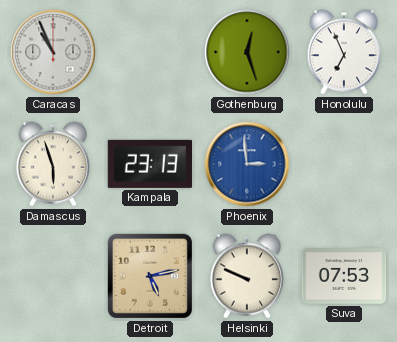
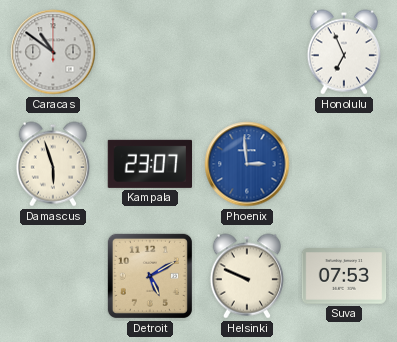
Caracas: 10:56 -> 10:51
Gothenburg: 12:27 -> none
Kampala: 23:13 -> 23:07
Detroit: 5:13 -> 5:10
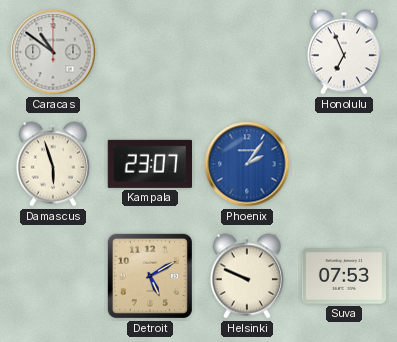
Phoenix: 2:59 -> 2:06
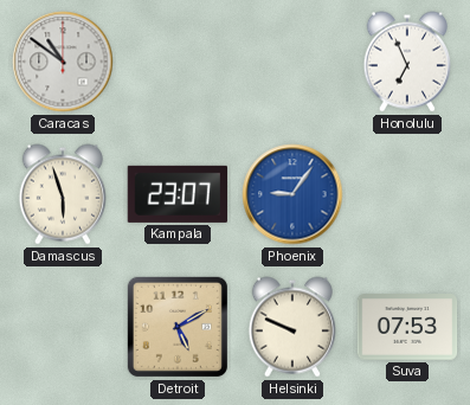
Phoenix: 2:06 -> 9:06
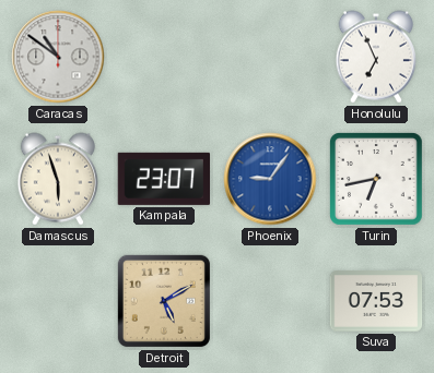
Turin: none -> 6:43
Helsinki: 9:49 -> none
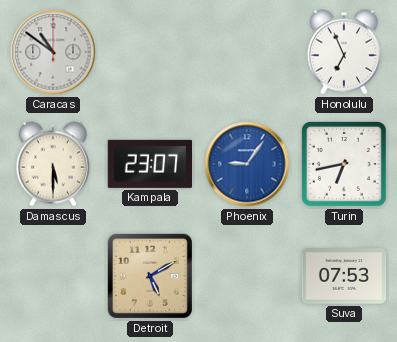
Damascus: 5:57 -> 5:30
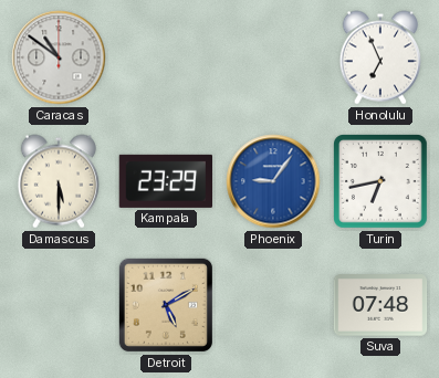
Kampala: 23:07 -> 23:29
Suva: 07:53 -> 07:48
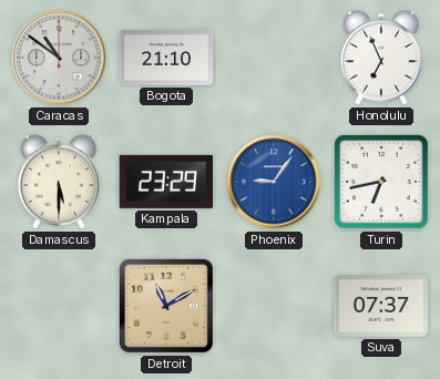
Bogota: none -> 21:10
Detroit: 5:10 -> 11:10
Suva: 07:48 -> 07:37
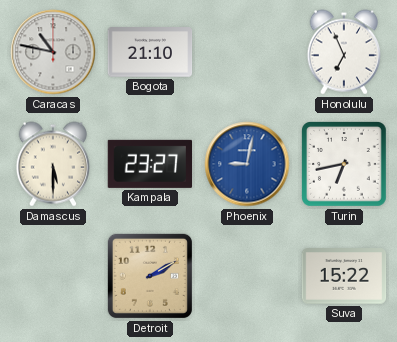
Caracas: 10:51 -> 10:47
Kampala: 23:29 -> 23:27
Phoenix: 9:06 -> 9:02
Detroit: 11:10 -> 2:10
Suva: 07:37 -> 15:22
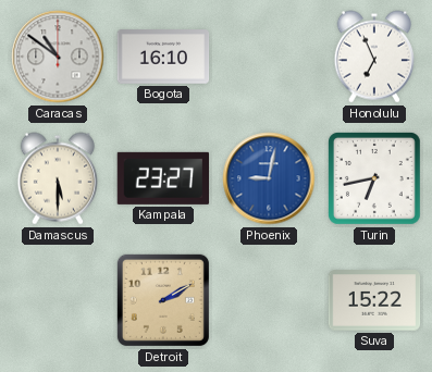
Caracas: 10:47 -> 10:51
Bogota: 21:10 -> 16:10
